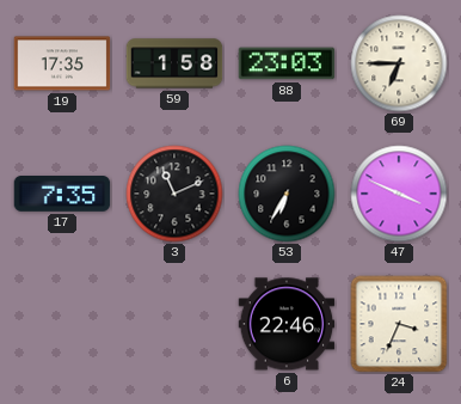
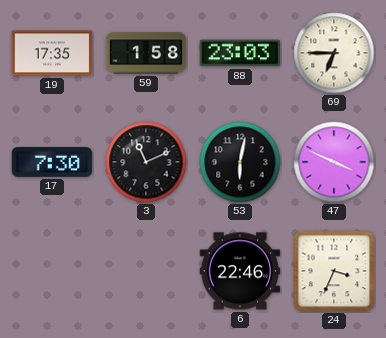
17: 7:35 -> 7:30
53: 6:35 -> 6:02
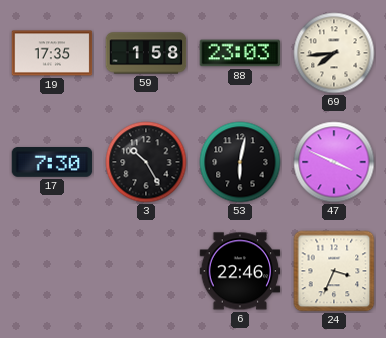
69: 6:45 -> 7:44
3: 11:11 -> 10:25
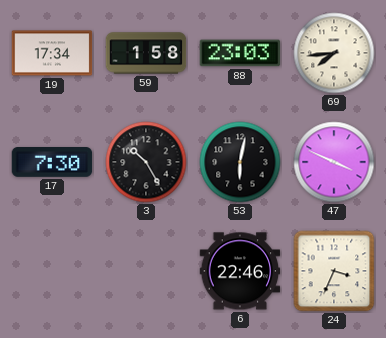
19: 17:35 -> 17:34
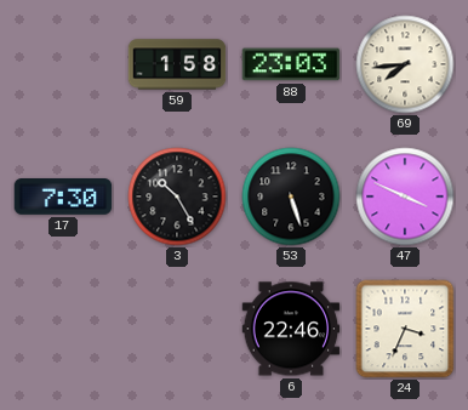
19: 17:34 -> none
53: 6:02 -> 5:27
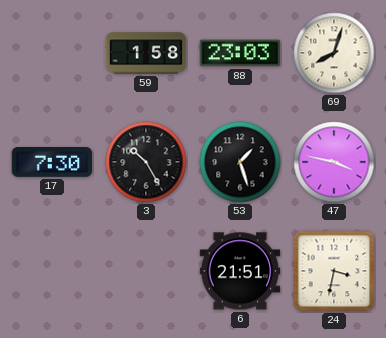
69: 7:44 -> 8:03
53: 5:27 -> 1:27
47: 3:49 -> 3:47
6: 22:46 -> 21:51
24: 3:34 -> 3:32
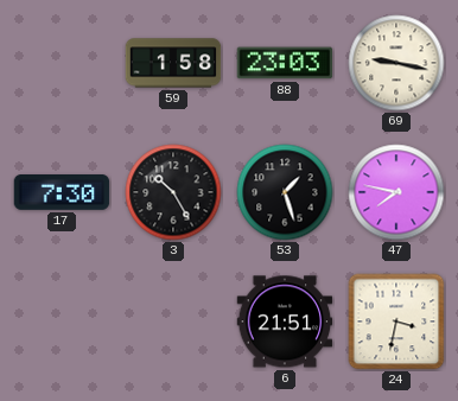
69: 8:03 -> 9:17
47: 3:47 -> 7:47
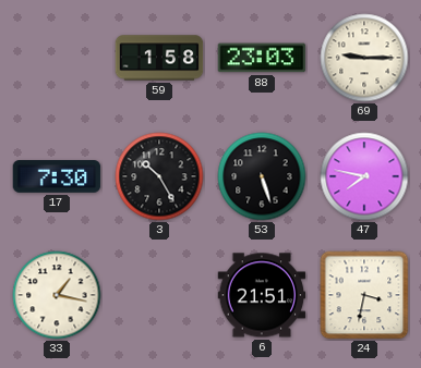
69: 9:17 -> 9:15
53: 1:27 -> 5:27
33: none -> 1:17
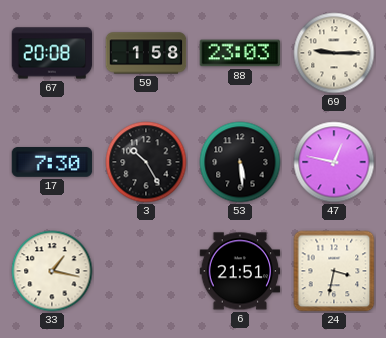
67: none -> 20:08
53: 5:27 -> 5:29
47: 7:47 -> 12:47
